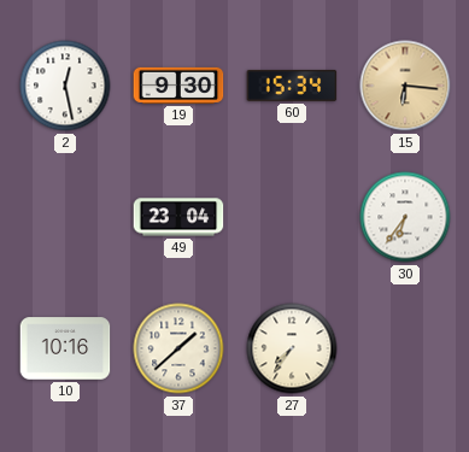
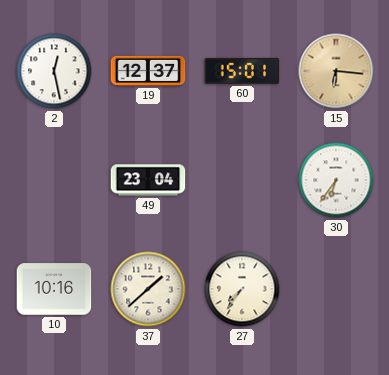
19: 9:30 -> 12:37
60: 15:34 -> 15:01
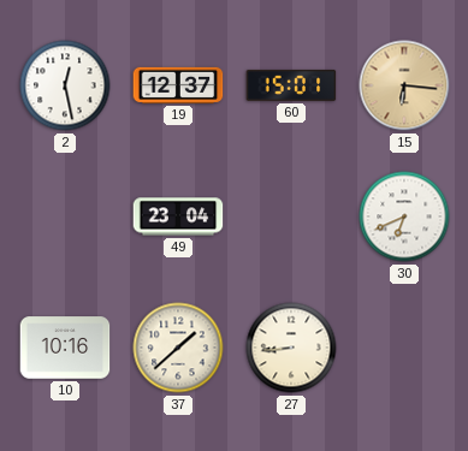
30: 6:36 -> 6:41
27: 7:36 -> 8:44
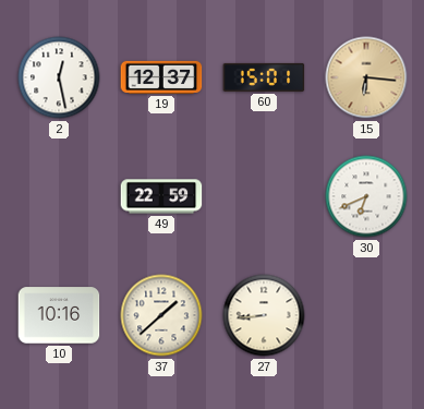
49: 23:04 -> 22:59
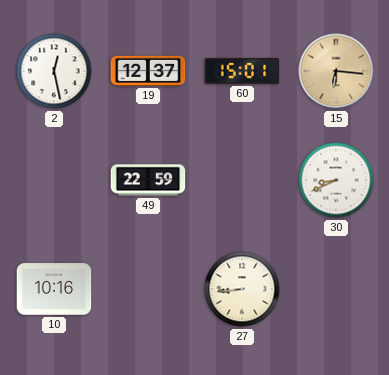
30: 6:41 -> 8:41
37: 1:38 -> none
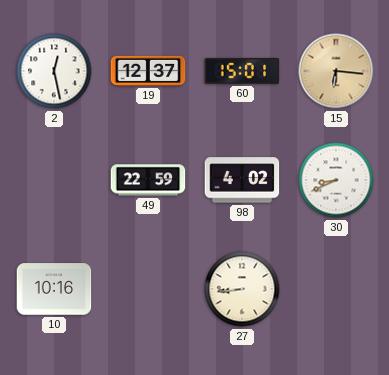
98: none -> 4:02
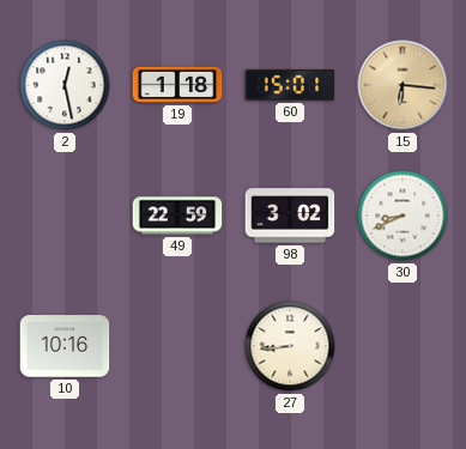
19: 12:37 -> 1:18
98: 4:02 -> 3:02
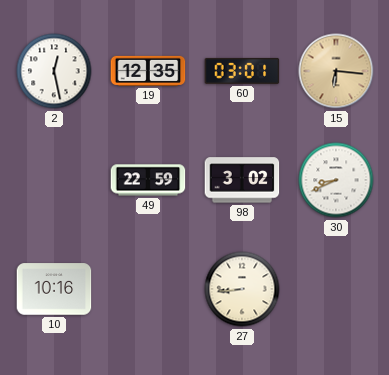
19: 1:18 -> 12:35
60: 15:01 -> 03:01
